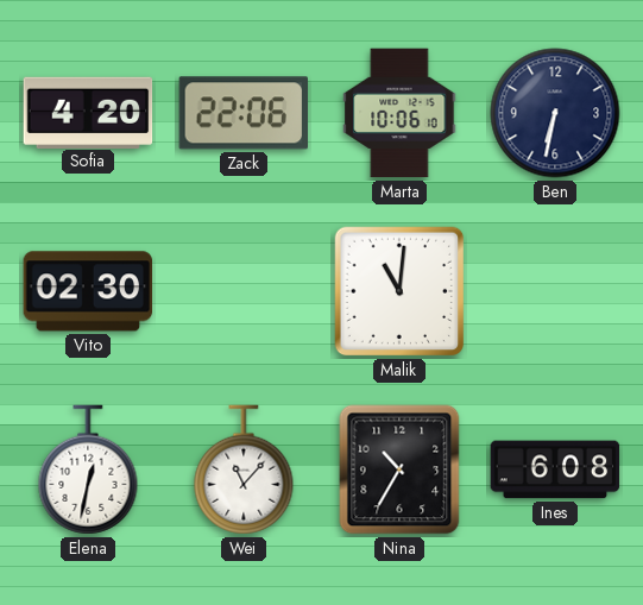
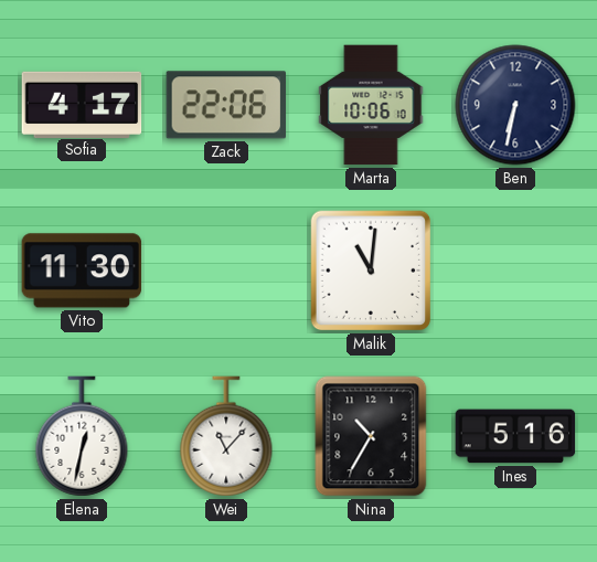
Sofia: 4:20 -> 4:17
Vito: 02:30 -> 11:30
Ines: 6:08 -> 5:16
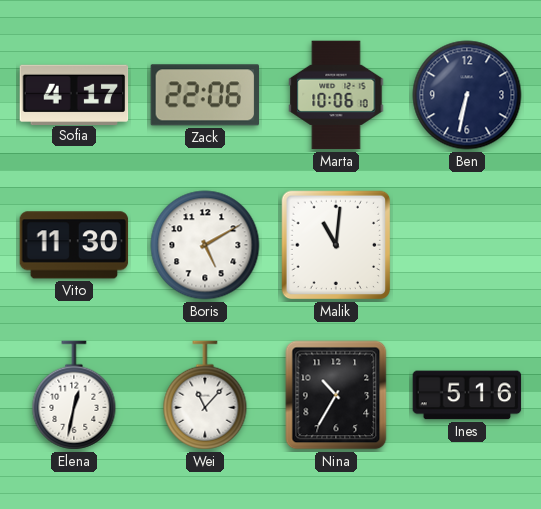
Boris: none -> 5:10
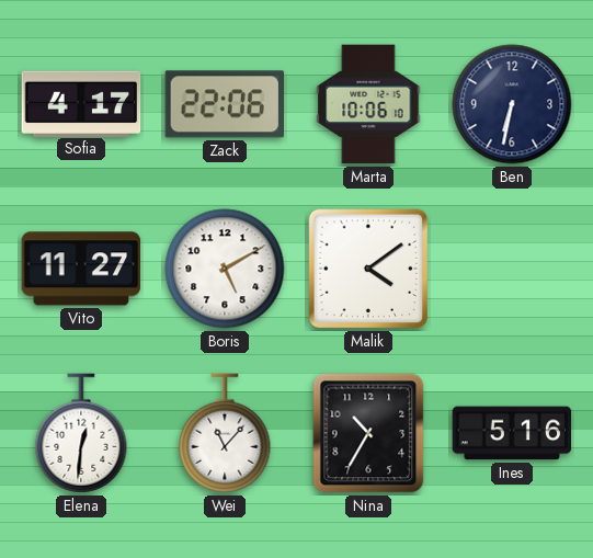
Vito: 11:30 -> 11:27
Malik: 11:01 -> 4:09
Elena: 12:32 -> 12:31
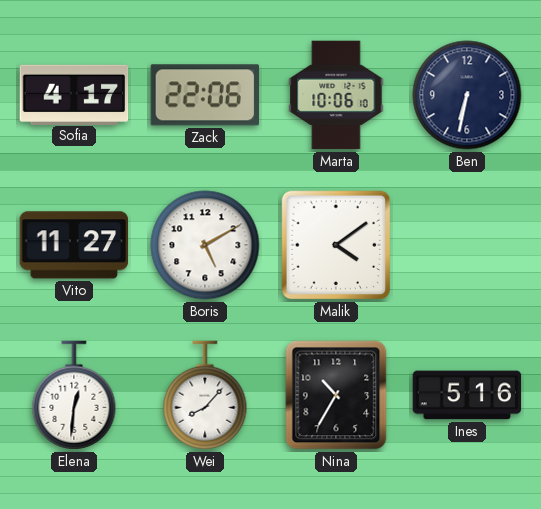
Wei: 11:07 -> 8:07
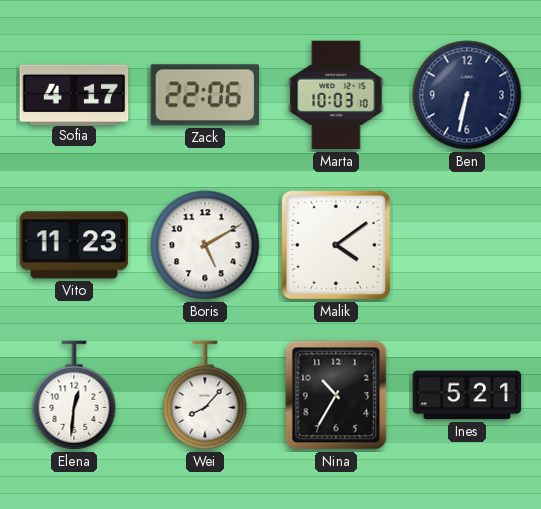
Marta: 10:06 -> 10:03
Vito: 11:27 -> 11:23
Ines: 5:16 -> 5:21
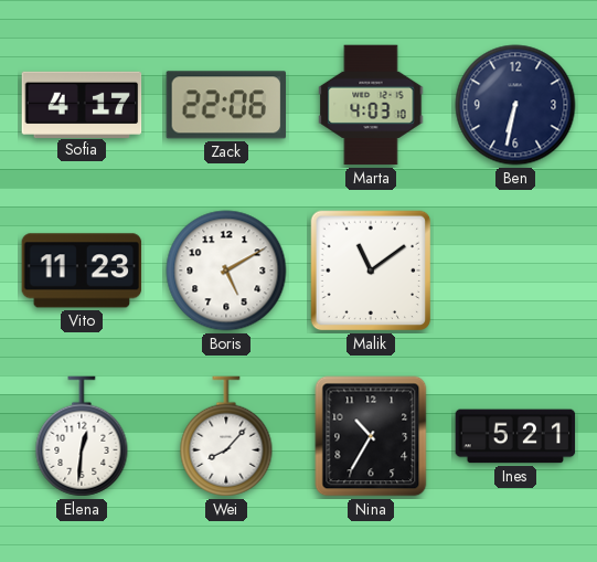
Marta: 10:03 -> 4:03
Malik: 4:09 -> 11:09
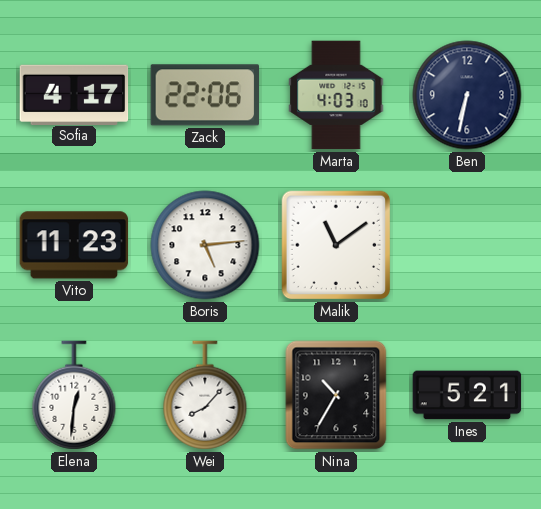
Boris: 5:10 -> 5:14
